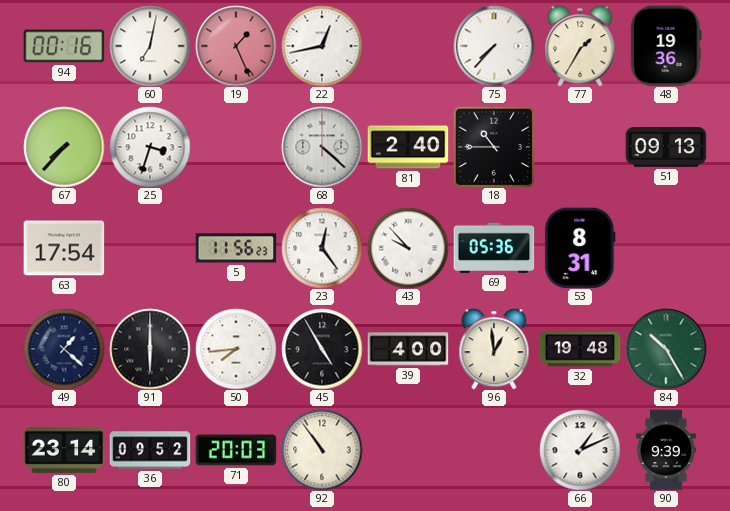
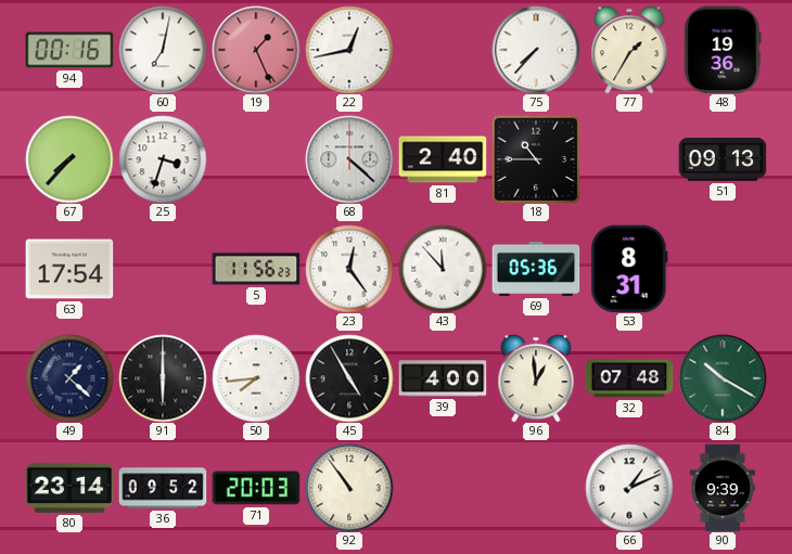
43: 9:53 -> 11:53
32: 19:48 -> 07:48
84: 10:25 -> 10:20
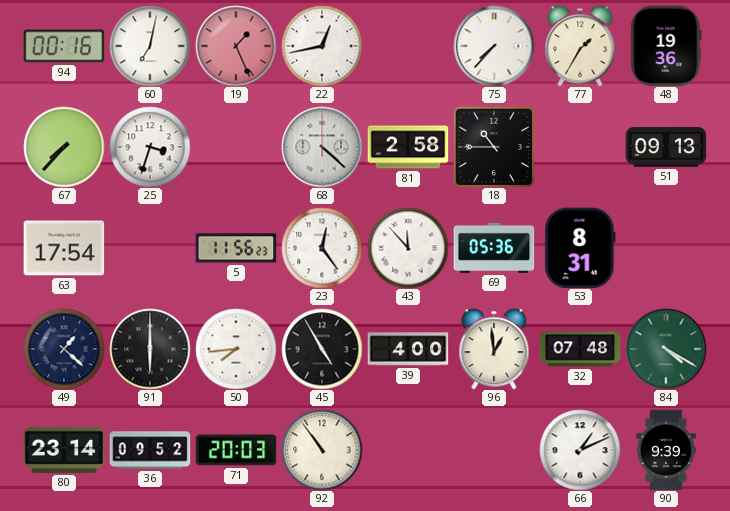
81: 2:40 -> 2:58
84: 10:20 -> 4:20
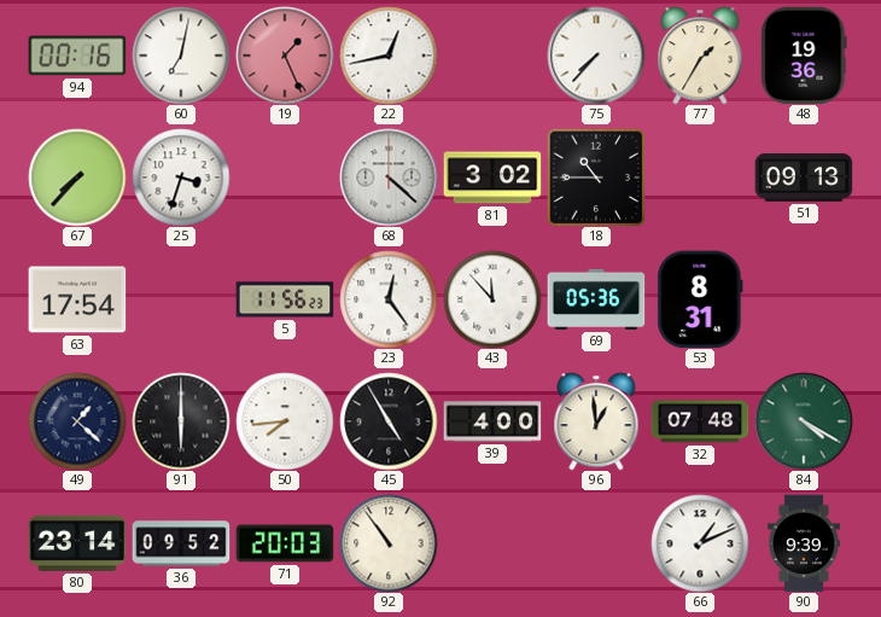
81: 2:58 -> 3:02
